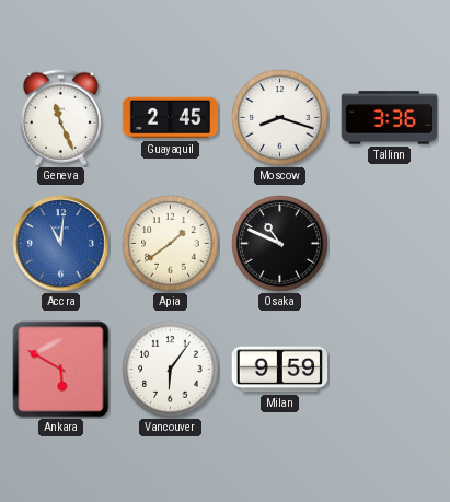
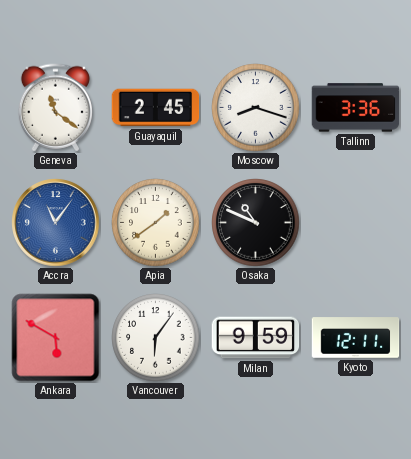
Geneva: 11:26 -> 11:21
Accra: 11:01 -> 11:06
Kyoto: none -> 12:11
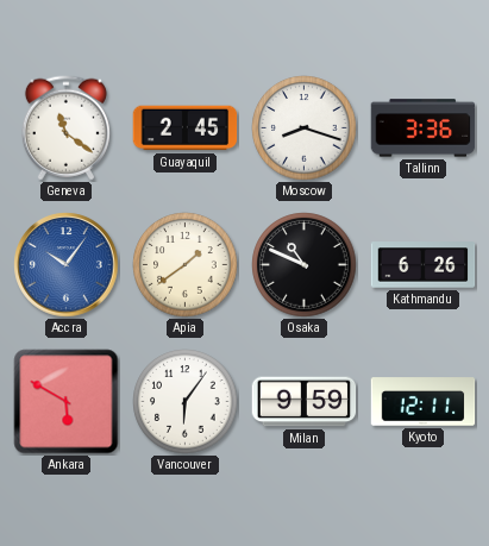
Accra: 11:06 -> 10:06
Kathmandu: none -> 6:26
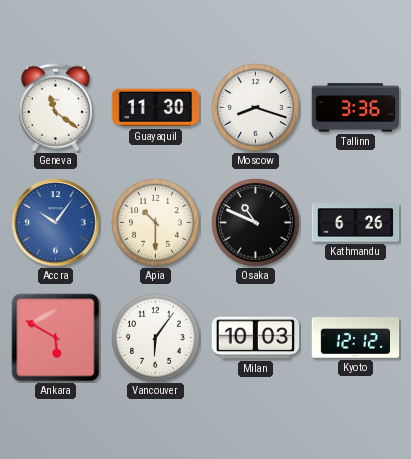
Guayaquil: 2:45 -> 11:30
Apia: 1:39 -> 10:30
Milan: 9:59 -> 10:03
Kyoto: 12:11 -> 12:12
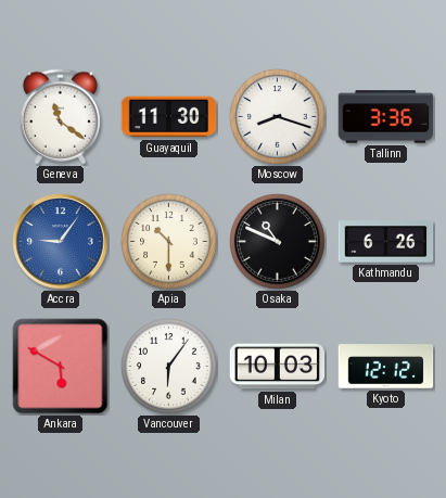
Accra: 10:06 -> 9:06
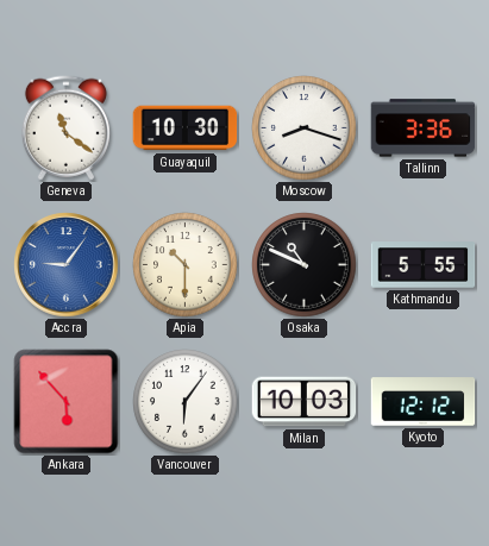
Guayaquil: 11:30 -> 10:30
Kathmandu: 6:26 -> 5:55
Ankara: 5:50 -> 5:53
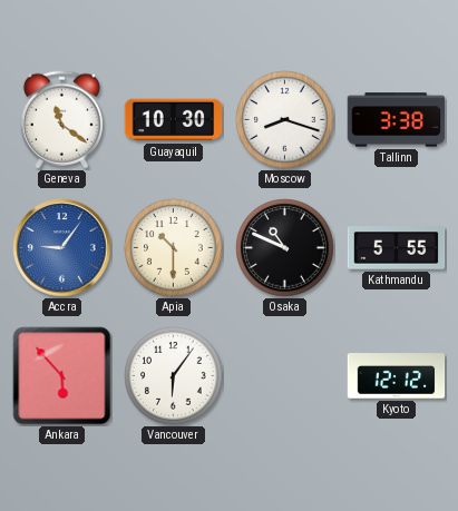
Tallinn: 3:36 -> 3:38
Milan: 10:03 -> none
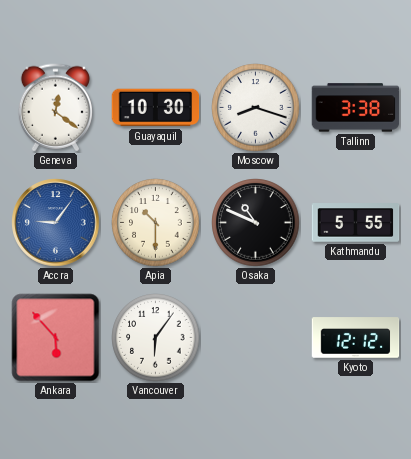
Geneva: 11:21 -> 12:21
